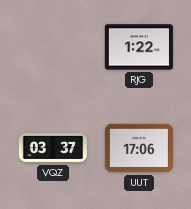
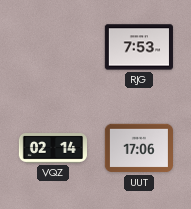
RJG: 1:22 -> 7:53
VQZ: 03:37 -> 02:14
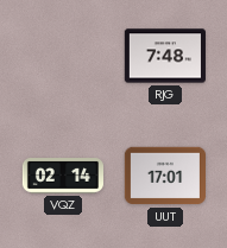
RJG: 7:53 -> 7:48
UUT: 17:06 -> 17:01
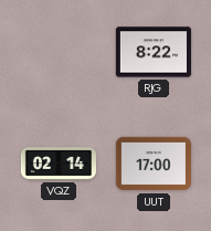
RJG: 7:48 -> 8:22
UUT: 17:01 -> 17:00
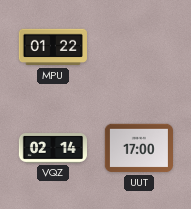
MPU: none -> 01:22
RJG: 8:22 -> none
